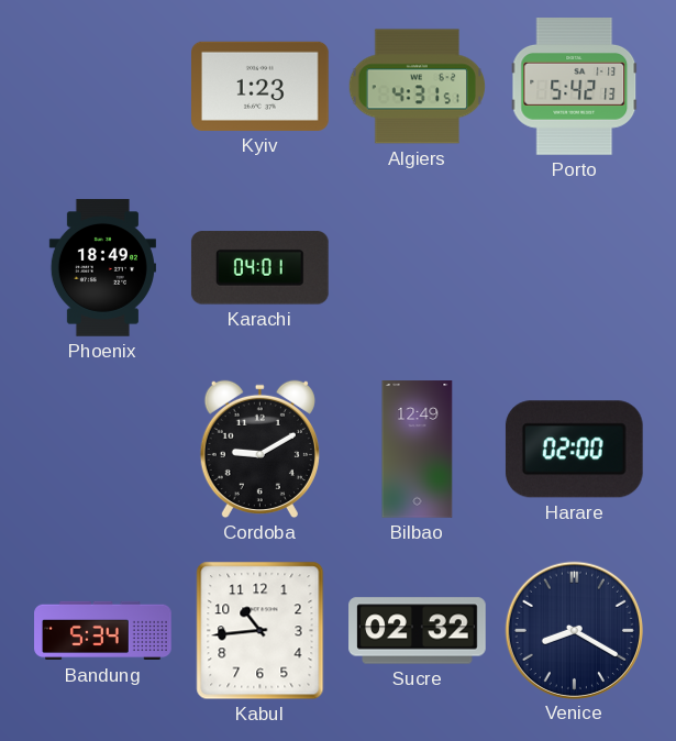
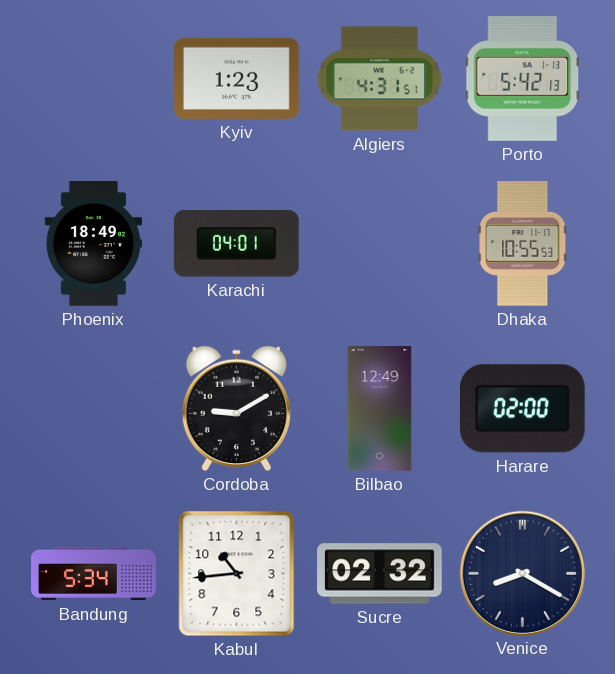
Dhaka: none -> 10:55
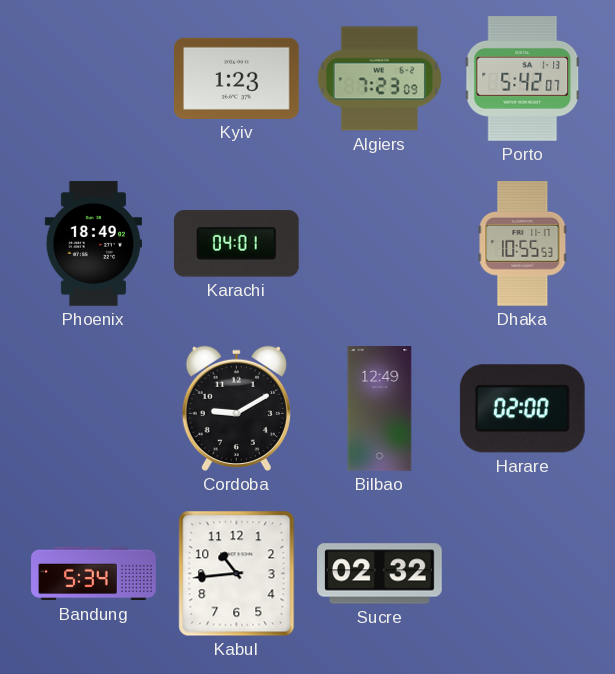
Algiers: 4:31 -> 7:23
Porto: 5:42:13 -> 5:42:07
Venice: 8:20 -> none
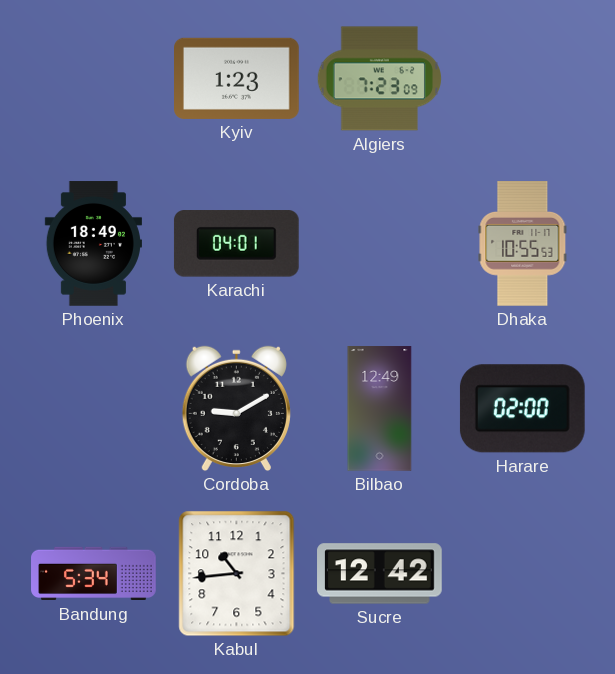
Porto: 5:42 -> none
Sucre: 02:32 -> 12:42
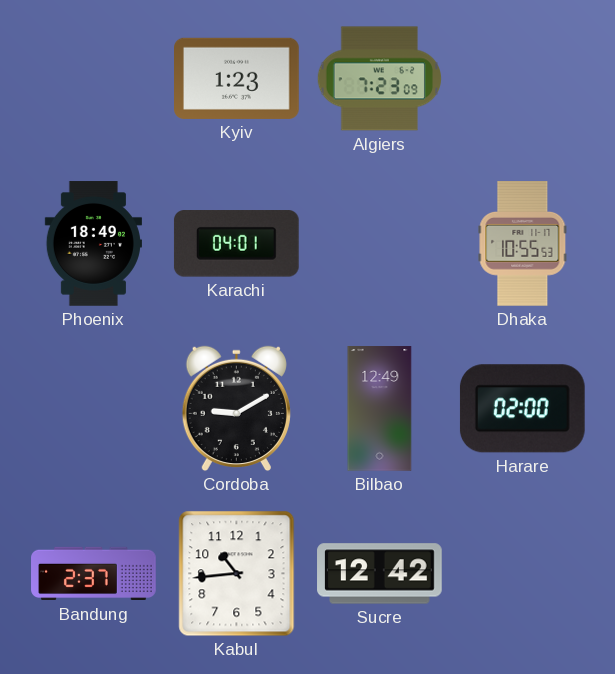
Bandung: 5:34 -> 2:37
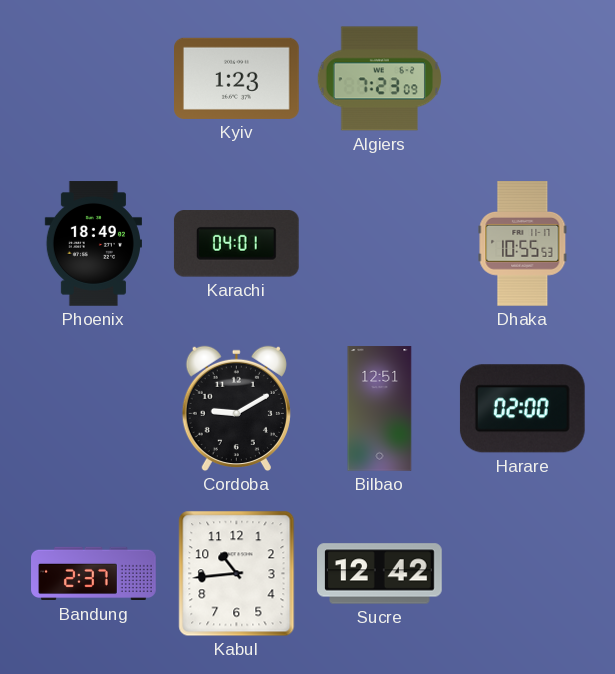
Bilbao: 12:49 -> 12:51
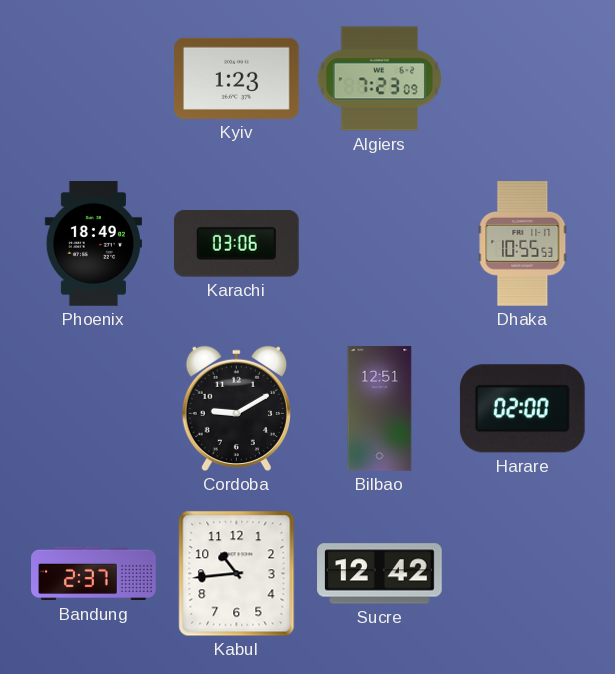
Karachi: 04:01 -> 03:06
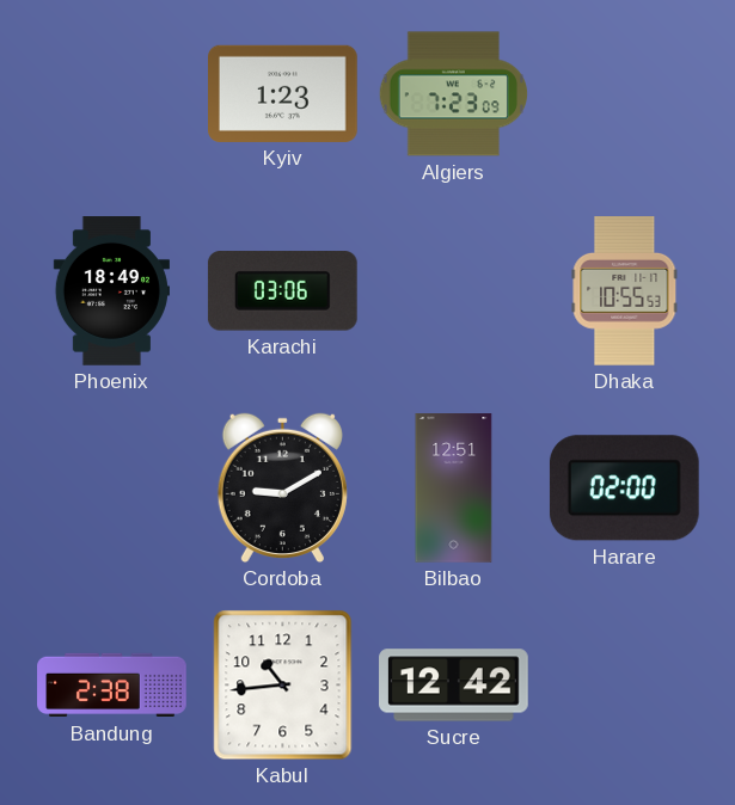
Bandung: 2:37 -> 2:38
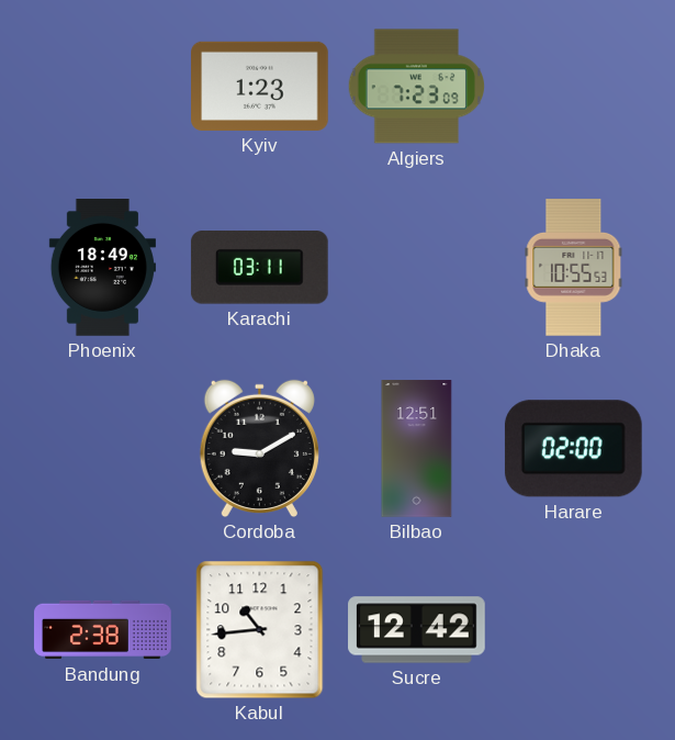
Karachi: 03:06 -> 03:11
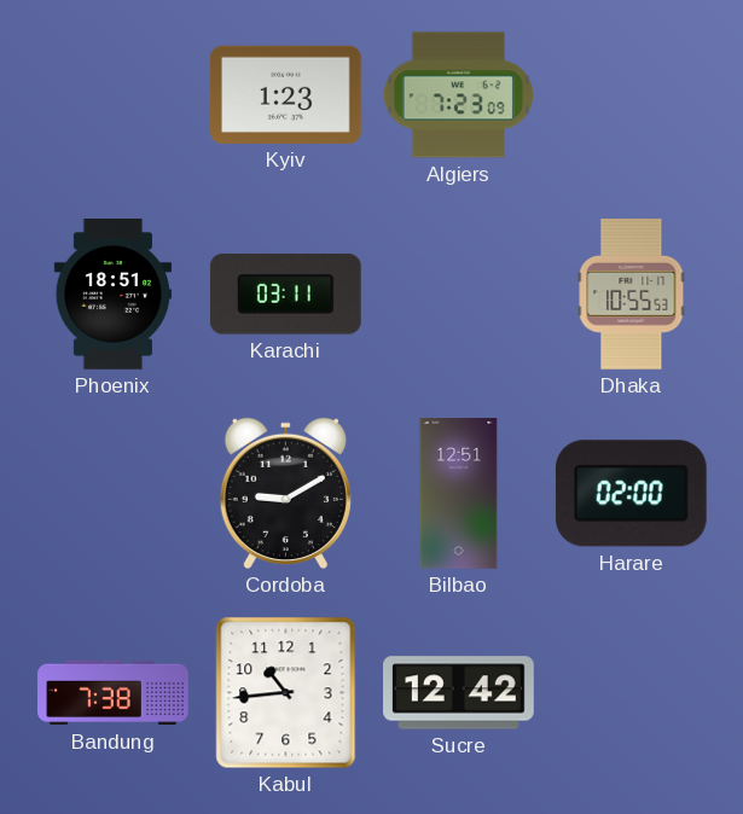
Phoenix: 18:49 -> 18:51
Bandung: 2:38 -> 7:38
